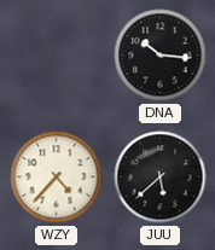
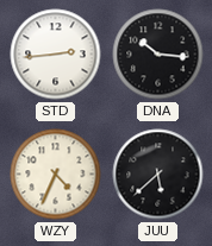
STD: none -> 2:44
WZY: 4:37 -> 4:34
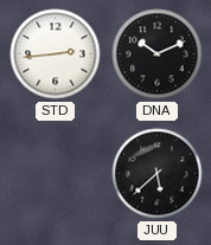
DNA: 10:16 -> 10:11
WZY: 4:34 -> none
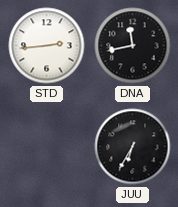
DNA: 10:11 -> 11:43
JUU: 5:38 -> 6:35
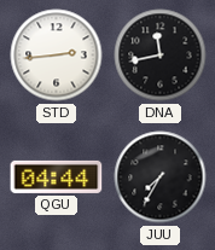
QGU: none -> 04:44
JUU: 6:35 -> 7:35
